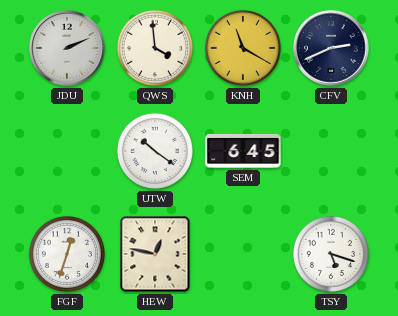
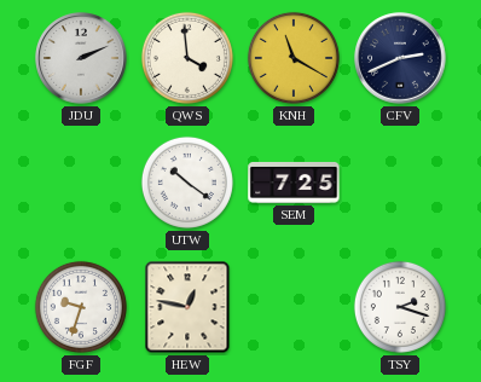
SEM: 6:45 -> 7:25
FGF: 12:33 -> 9:33
TSY: 5:18 -> 2:18
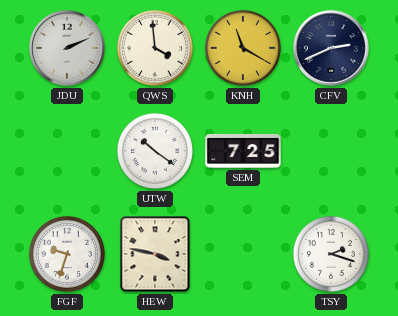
HEW: 12:47 -> 3:47
